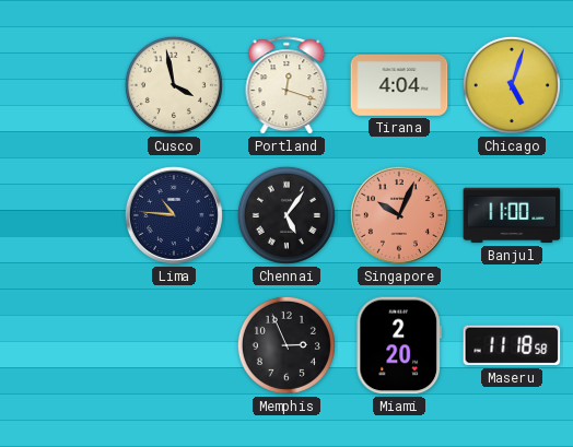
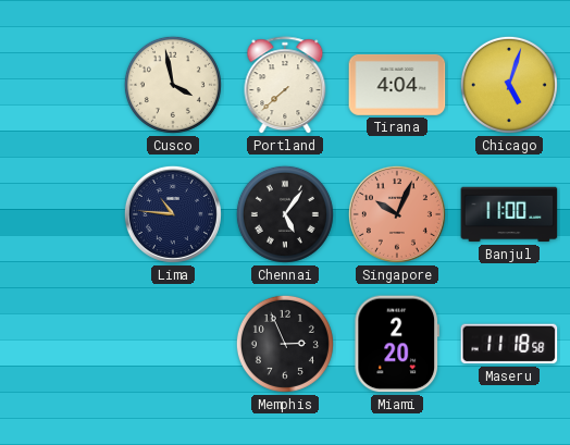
Portland: 12:18 -> 7:38
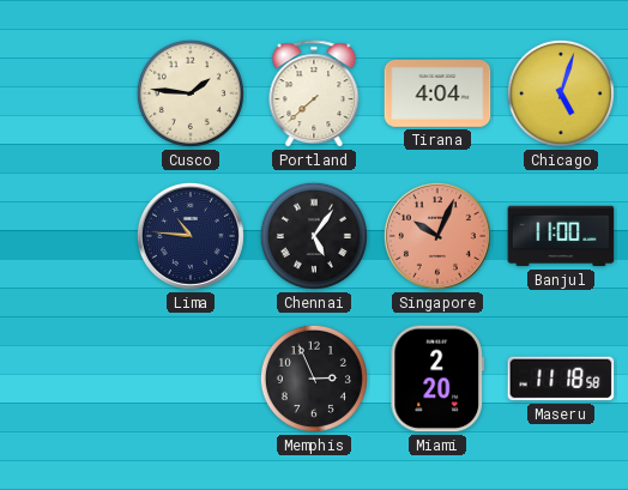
Cusco: 3:58 -> 1:46
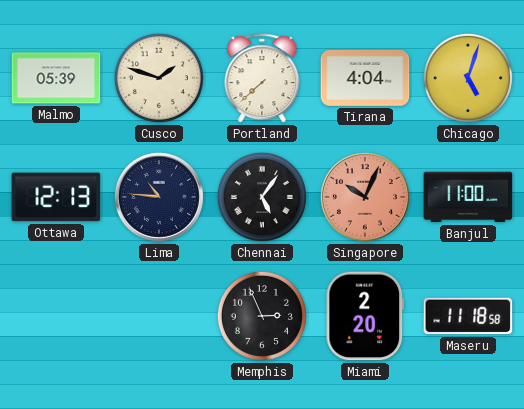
Malmo: none -> 05:39
Cusco: 1:46 -> 1:48
Ottawa: none -> 12:13
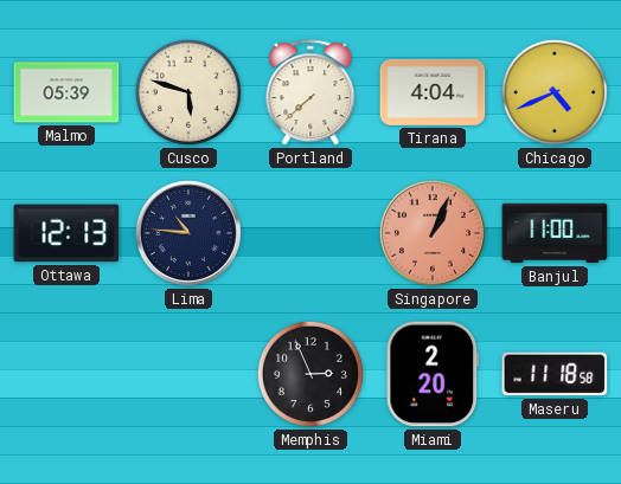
Cusco: 1:48 -> 5:48
Chicago: 5:03 -> 4:41
Chennai: 5:06 -> none
Singapore: 10:04 -> 1:04
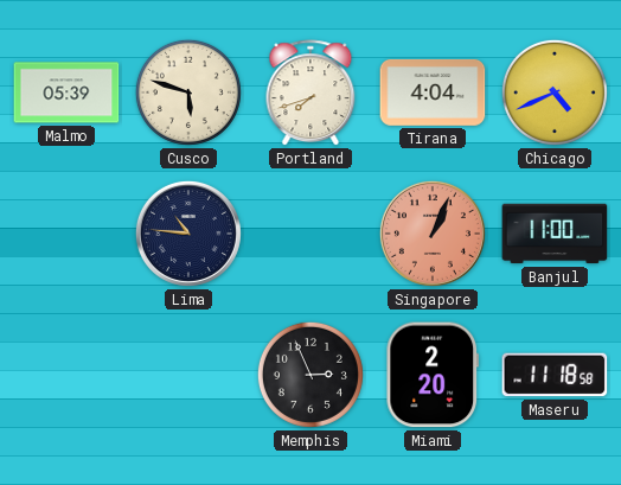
Portland: 7:38 -> 7:42
Ottawa: 12:13 -> none
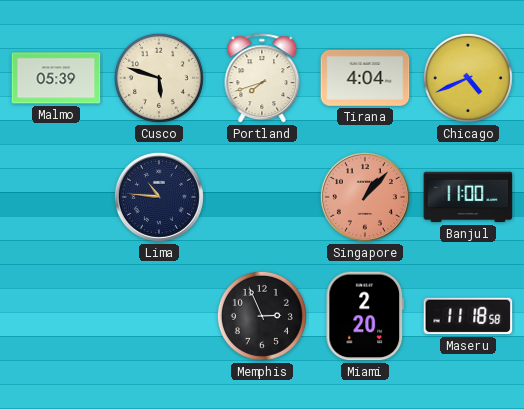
Singapore: 1:04 -> 1:07
